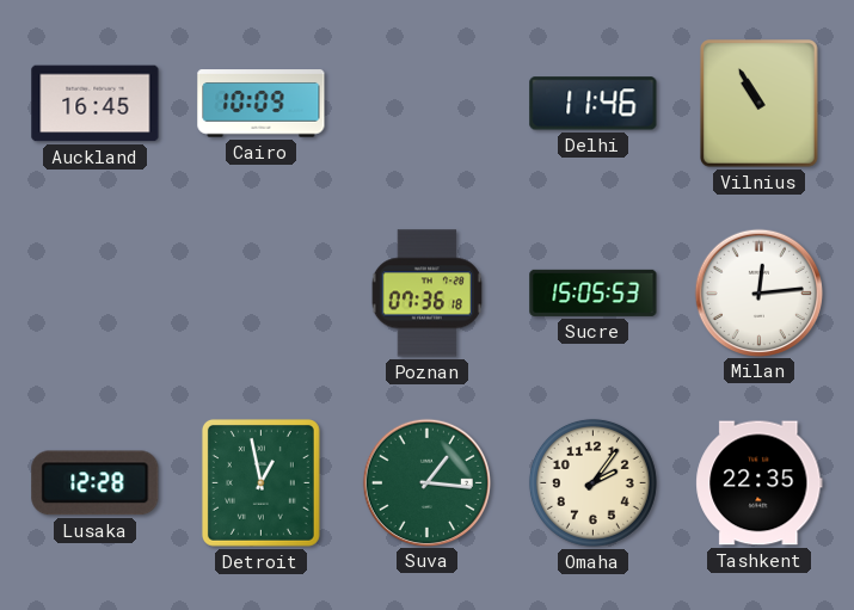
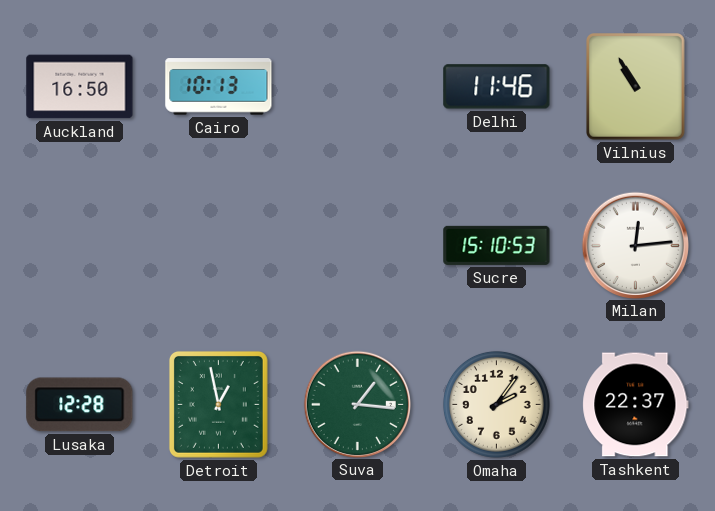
Auckland: 16:45 -> 16:50
Cairo: 10:09 -> 10:13
Poznan: 07:36 -> none
Sucre: 15:05 -> 15:10
Tashkent: 22:35 -> 22:37
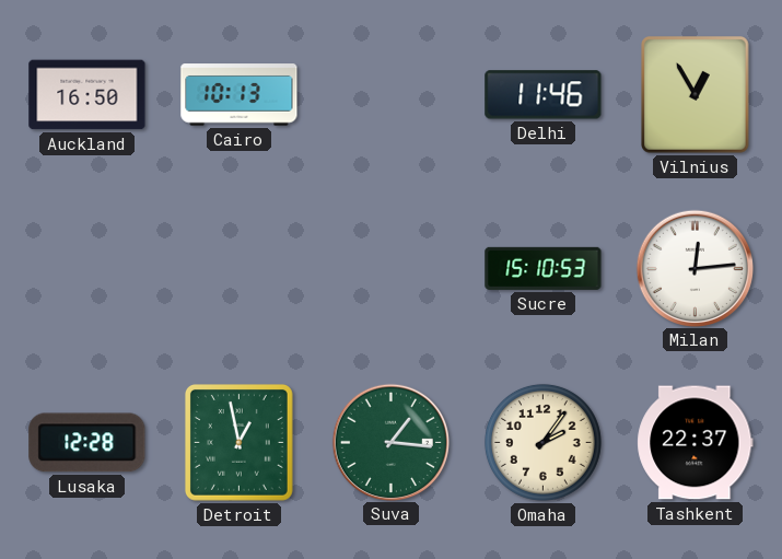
Vilnius: 10:55 -> 12:55
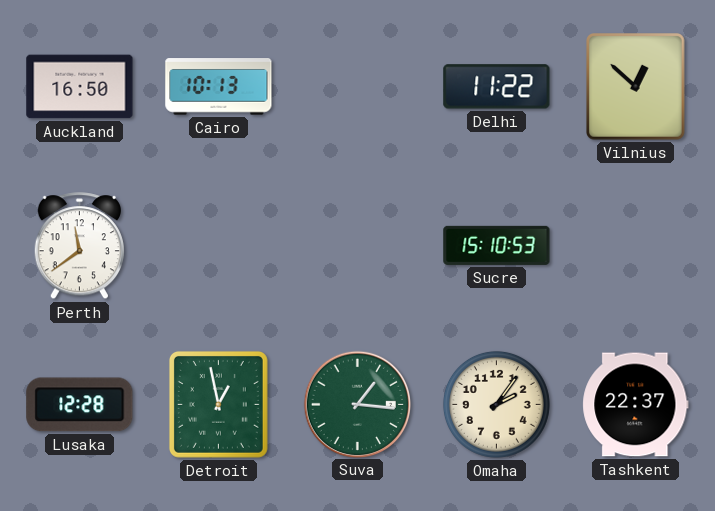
Delhi: 11:46 -> 11:22
Vilnius: 12:55 -> 12:52
Perth: none -> 11:39
Milan: 12:14 -> none
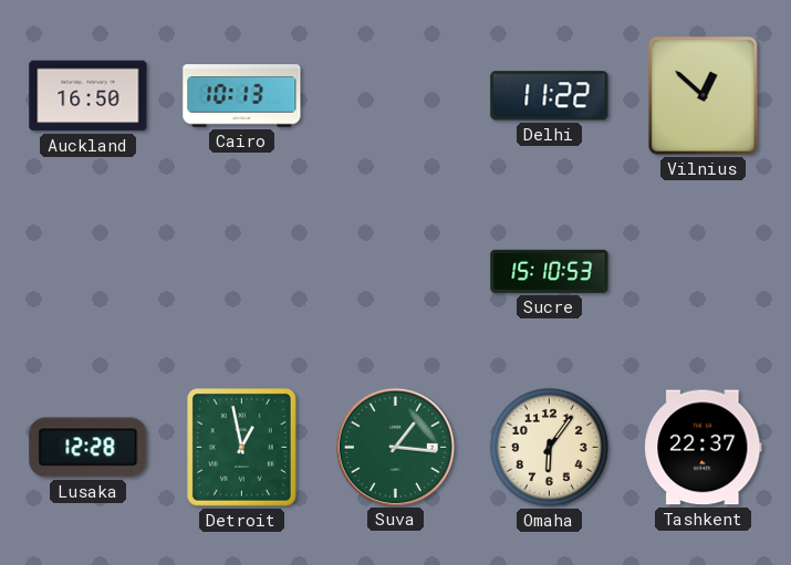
Perth: 11:39 -> none
Omaha: 2:06 -> 6:06
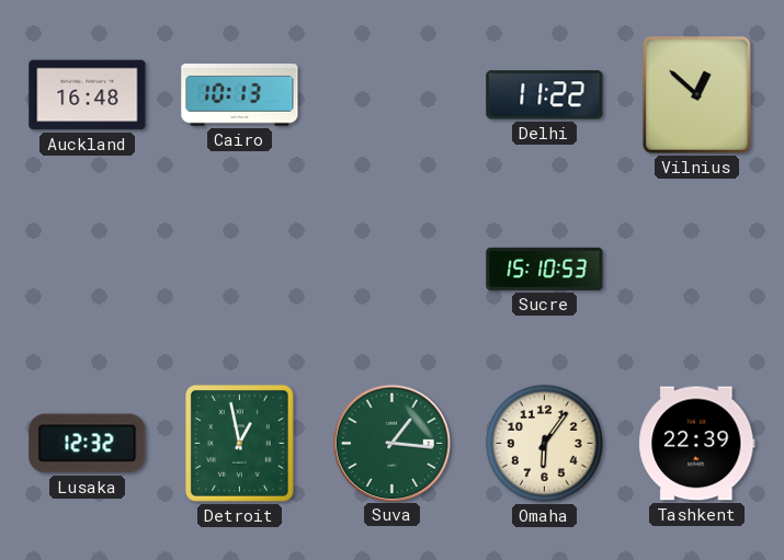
Auckland: 16:50 -> 16:48
Lusaka: 12:28 -> 12:32
Tashkent: 22:37 -> 22:39
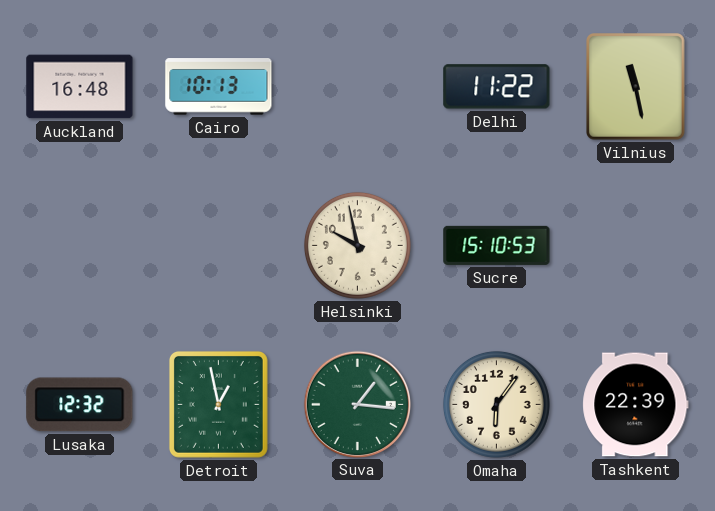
Vilnius: 12:52 -> 11:28
Helsinki: none -> 9:58
